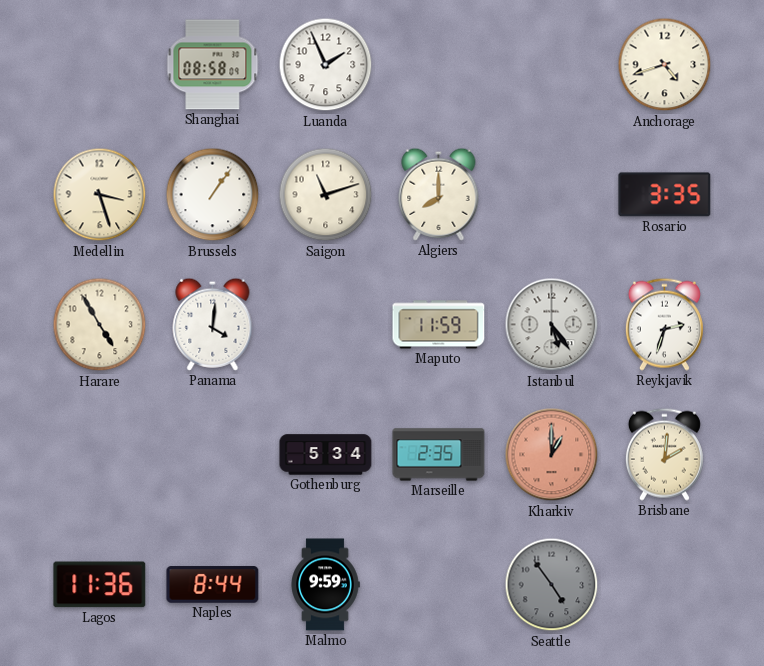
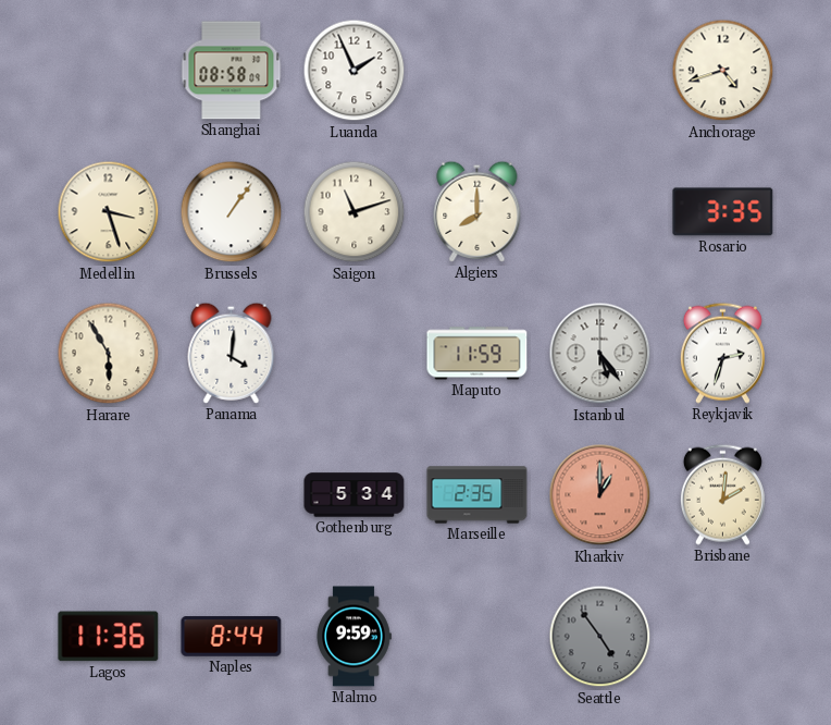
Harare: 4:55 -> 5:55
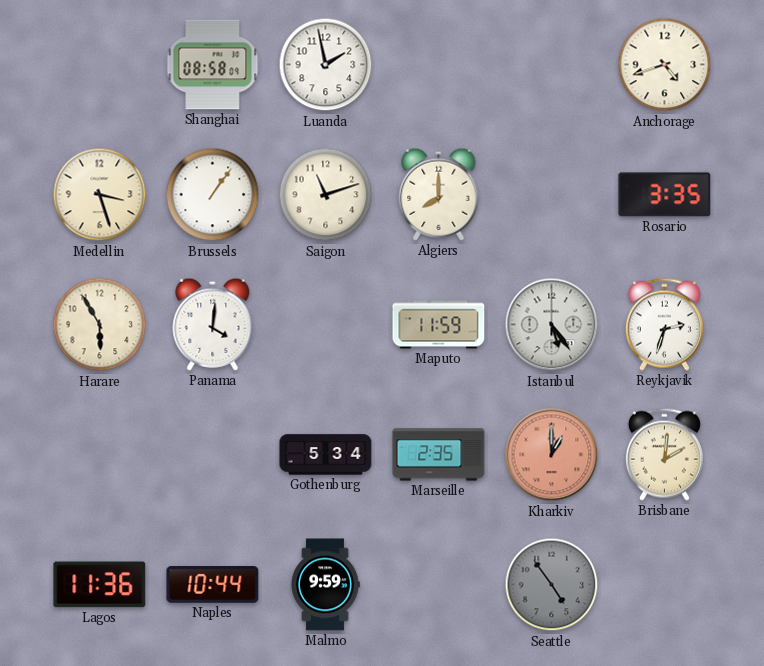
Luanda: 1:56 -> 1:58
Naples: 8:44 -> 10:44
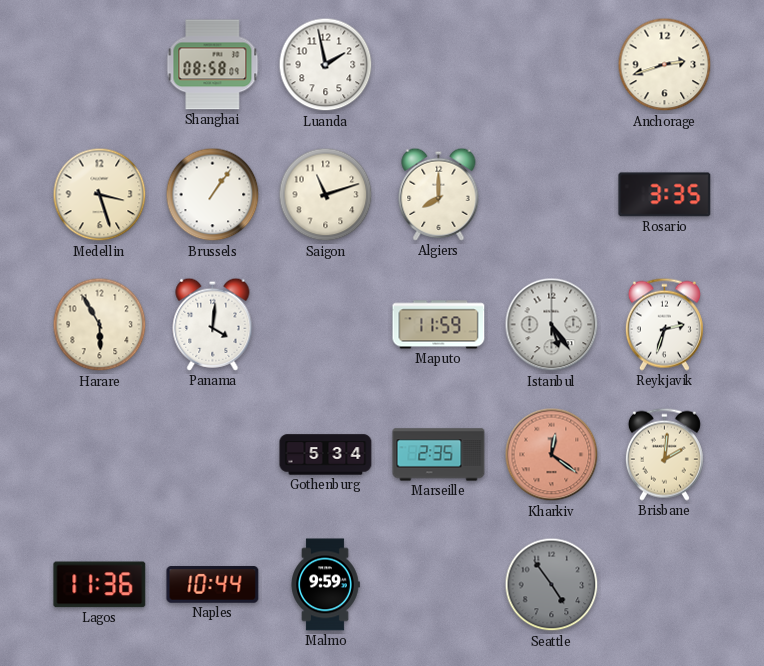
Anchorage: 4:42 -> 2:42
Kharkiv: 1:00 -> 12:21
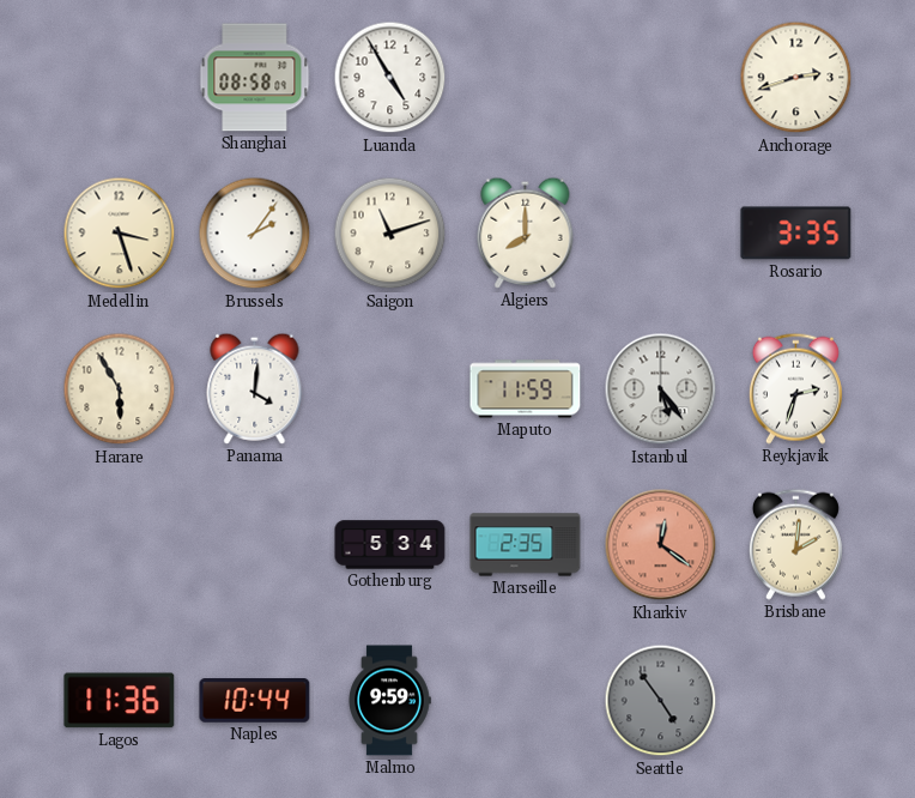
Luanda: 1:58 -> 4:55
Brussels: 1:06 -> 2:06
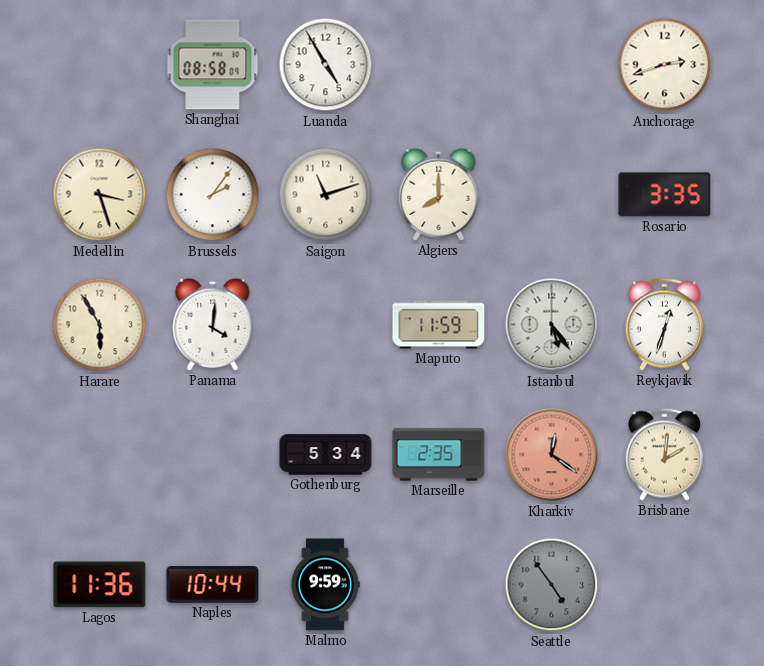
Reykjavik: 2:33 -> 12:33
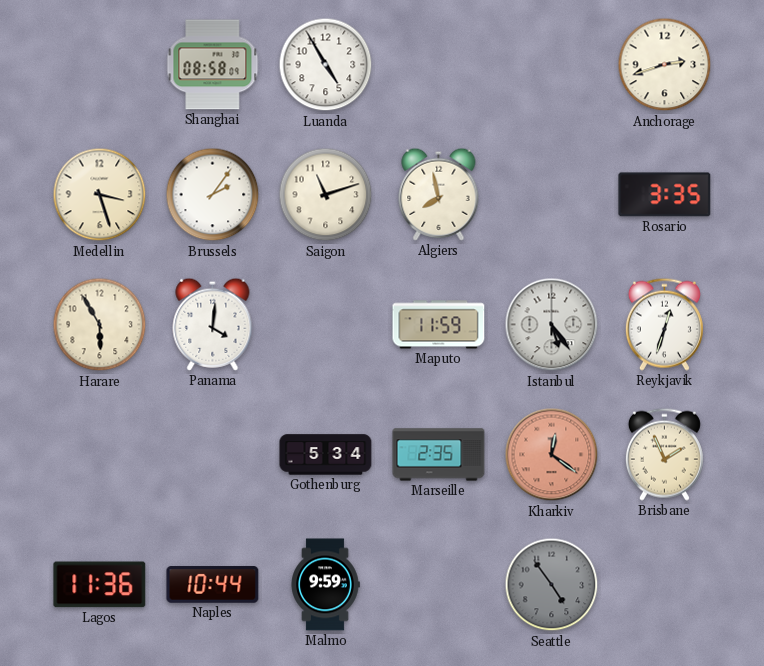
Algiers: 8:00 -> 7:58
Brisbane: 2:01 -> 1:56
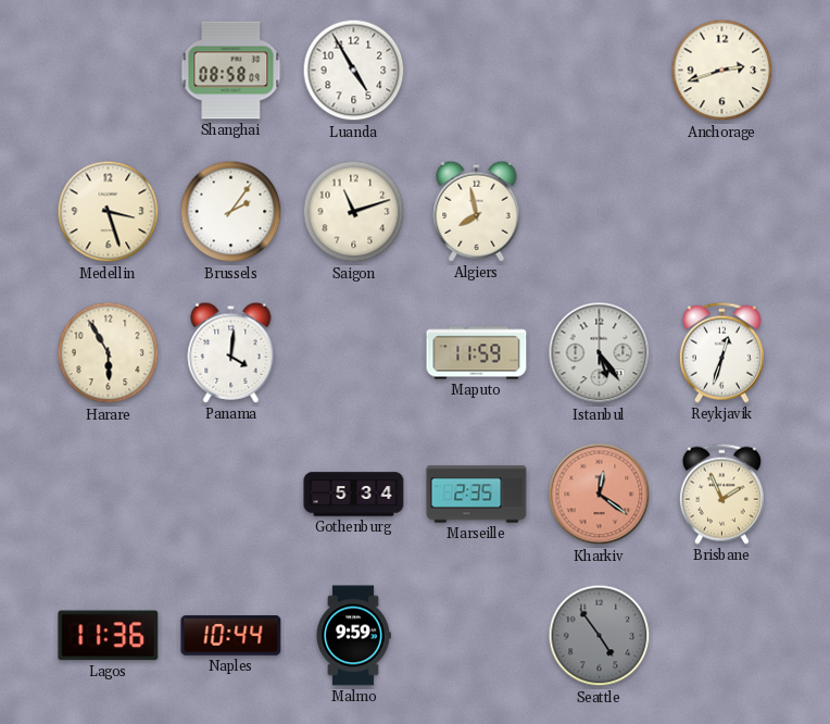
Rosario: 3:35 -> none
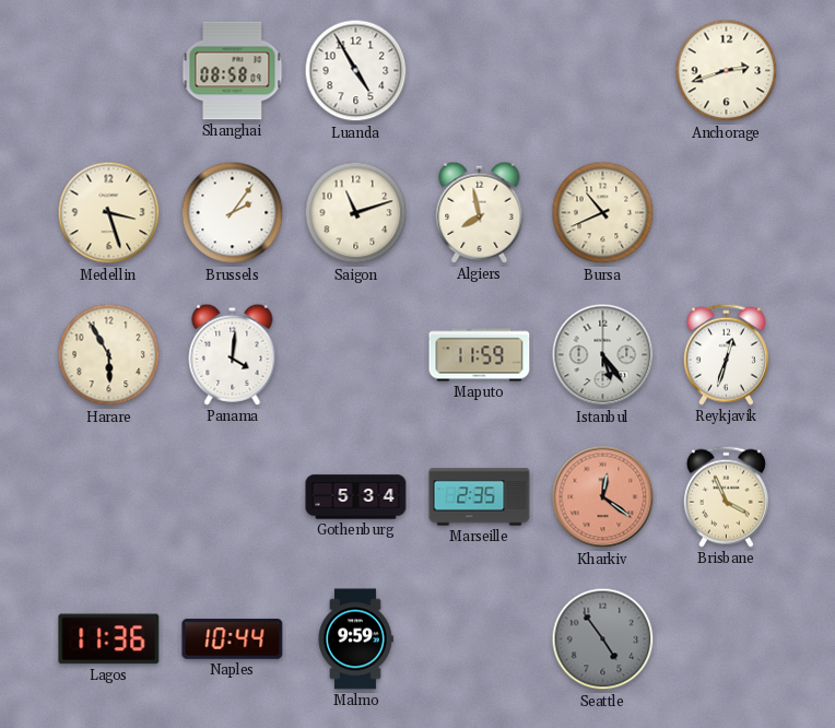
Bursa: none -> 10:41
Brisbane: 1:56 -> 3:56
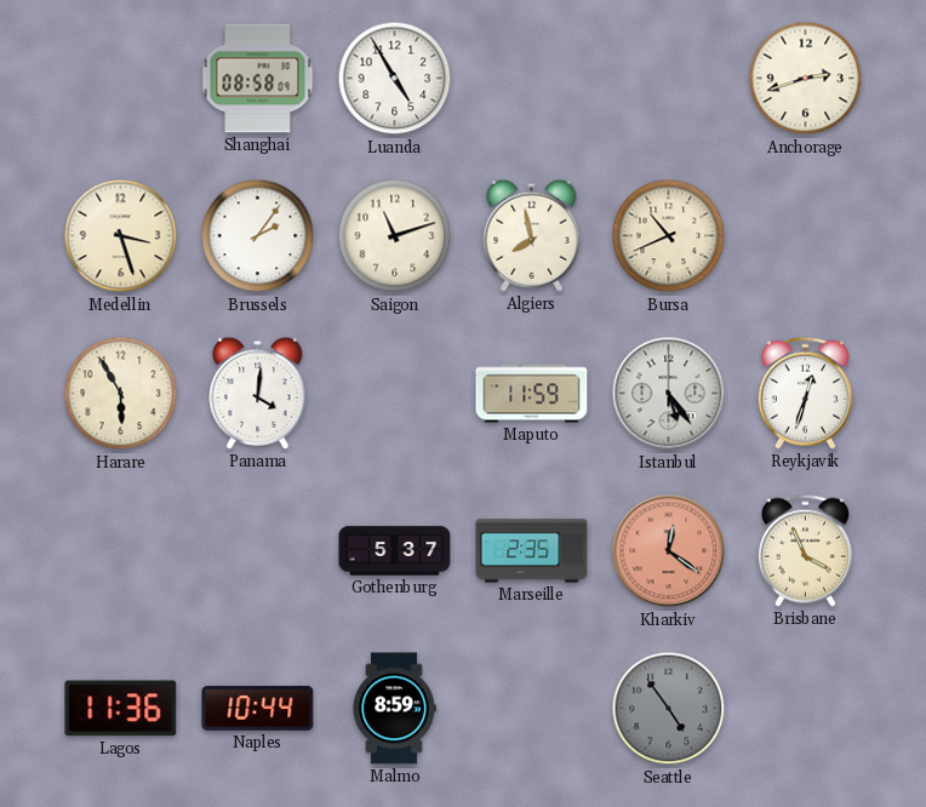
Gothenburg: 5:34 -> 5:37
Malmo: 9:59 -> 8:59
